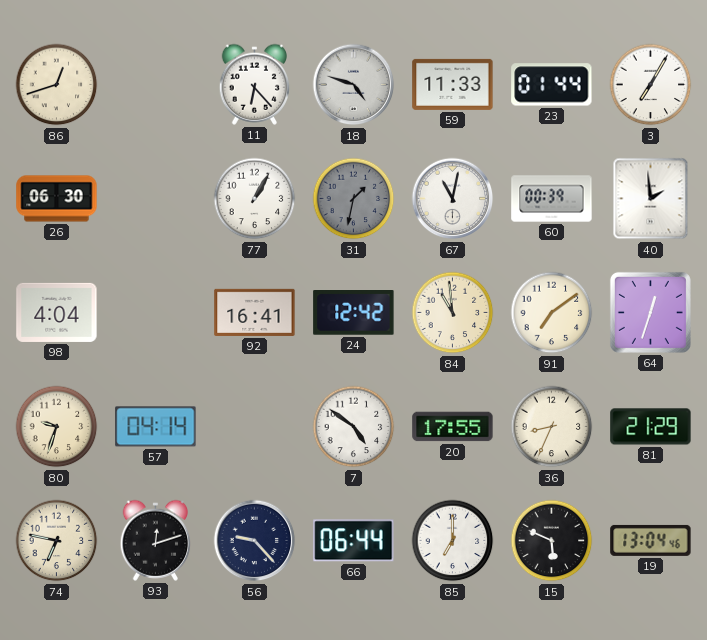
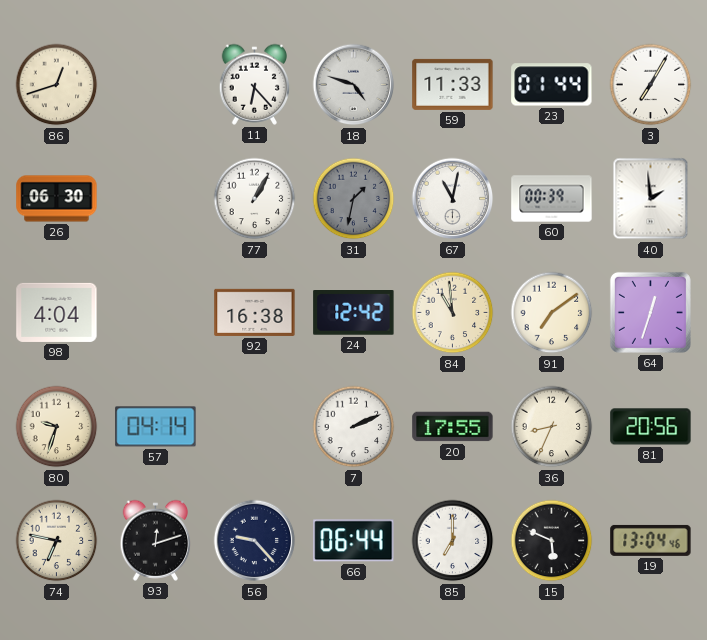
92: 16:41 -> 16:38
7: 4:51 -> 2:11
81: 21:29 -> 20:56
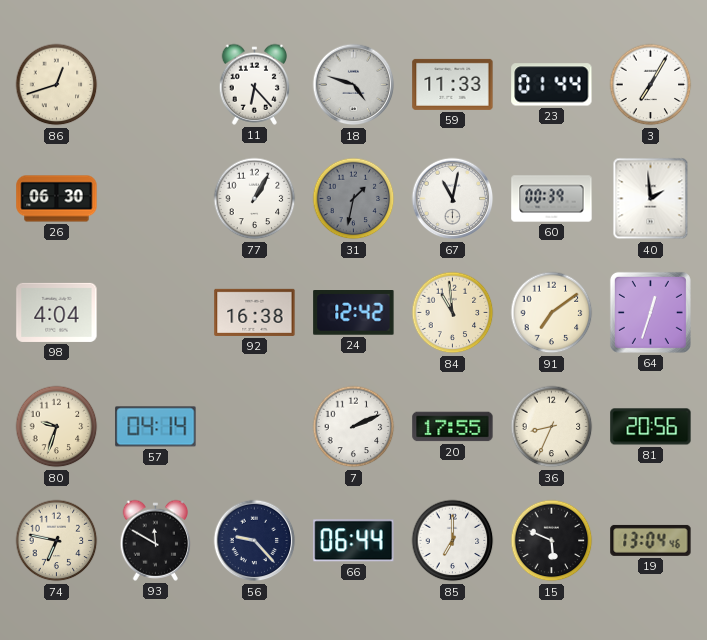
93: 12:12 -> 11:50
